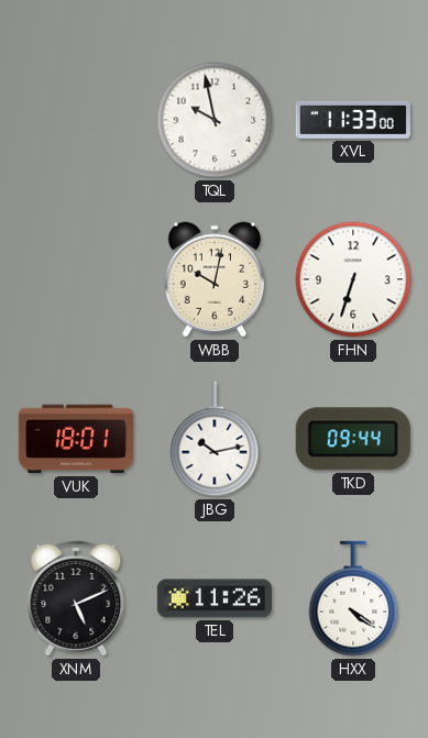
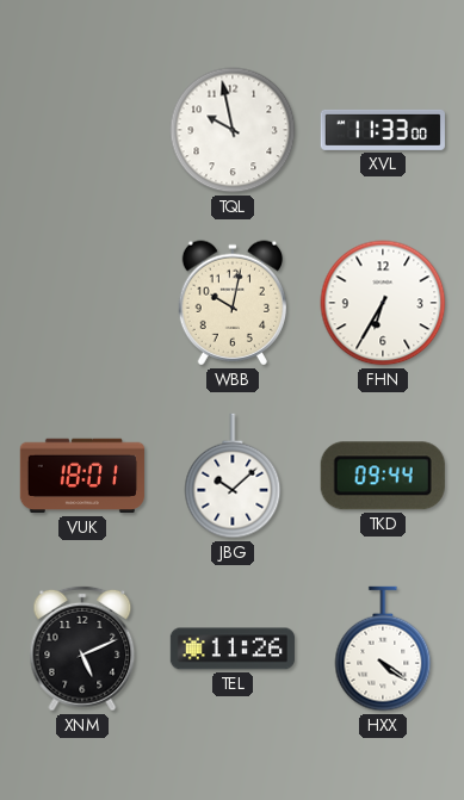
FHN: 6:33 -> 6:35
JBG: 10:13 -> 10:08
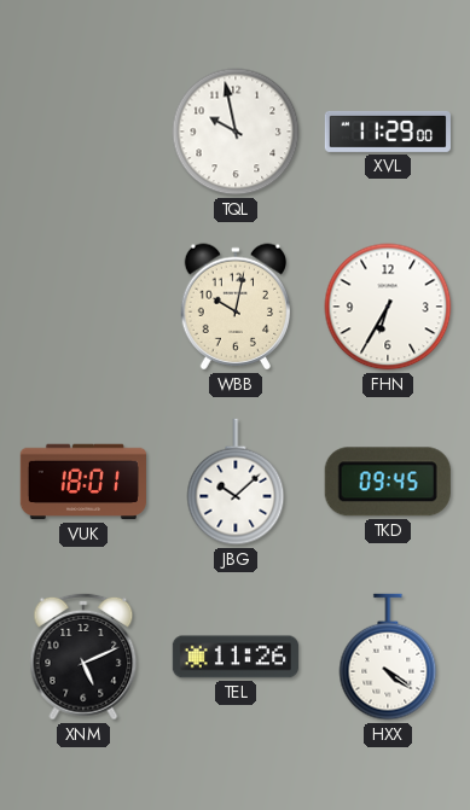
XVL: 11:33 -> 11:29
TKD: 09:44 -> 09:45
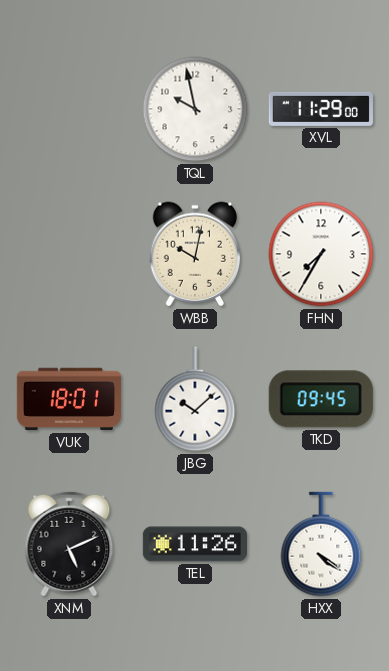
FHN: 6:35 -> 7:35
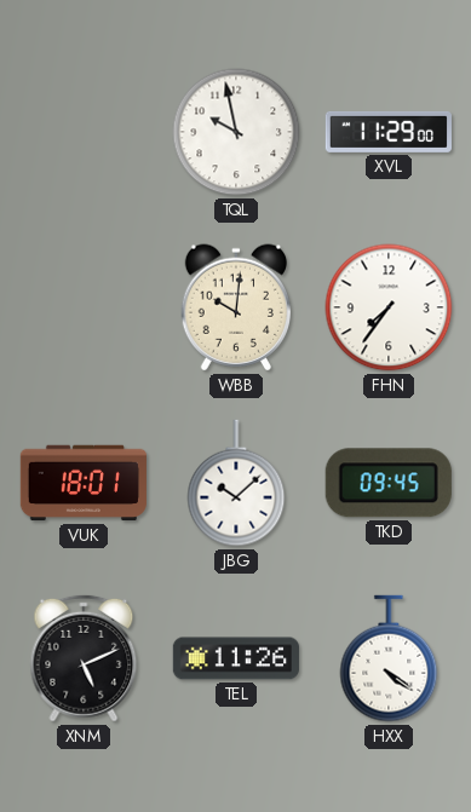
WBB: 10:02 -> 10:01
FHN: 7:35 -> 7:36
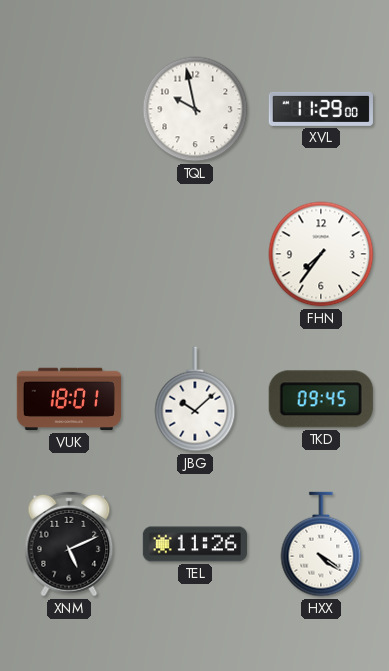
WBB: 10:01 -> none
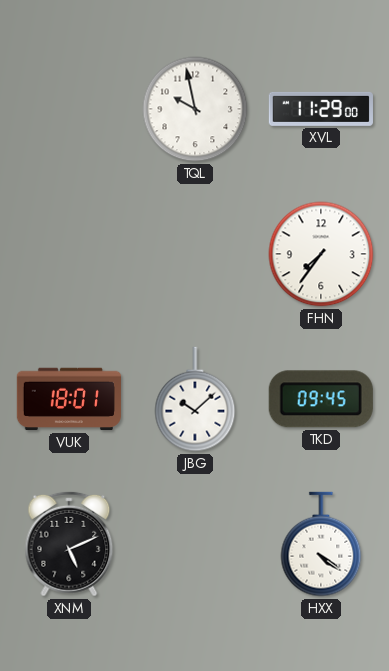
TEL: 11:26 -> none
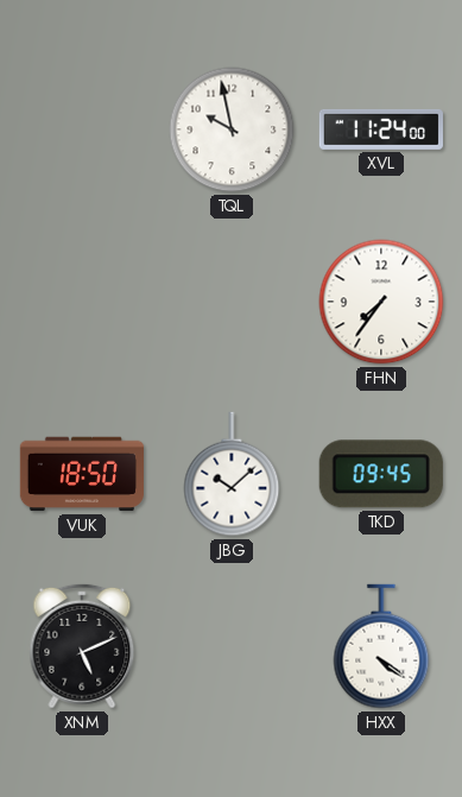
XVL: 11:29 -> 11:24
VUK: 18:01 -> 18:50
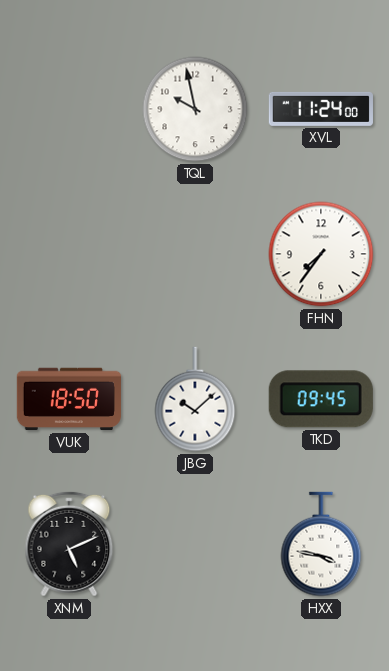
HXX: 4:21 -> 3:47
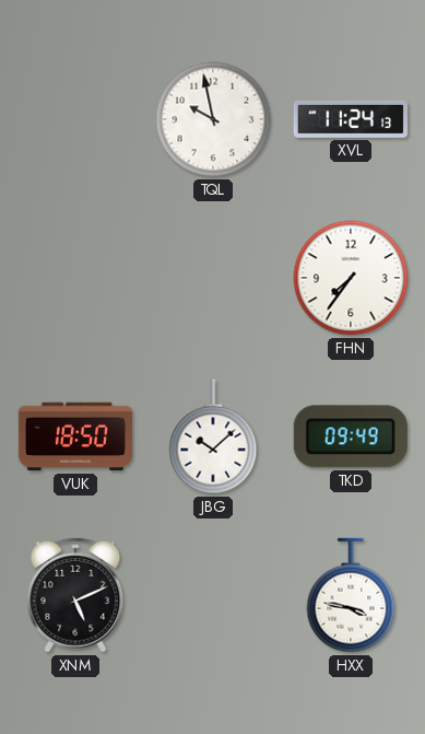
XVL: 11:24:00 -> 11:24:13
TKD: 09:45 -> 09:49
